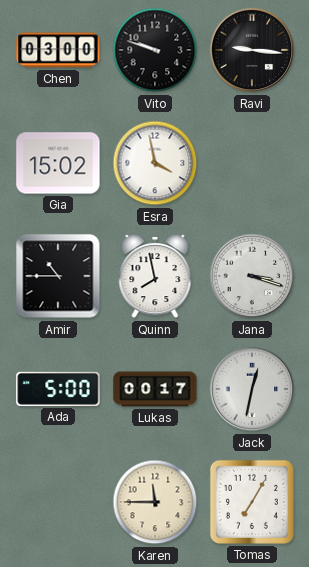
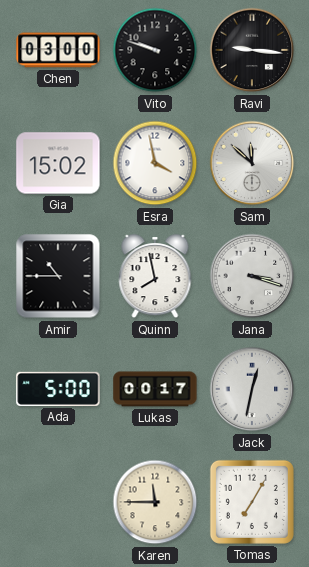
Sam: none -> 11:52
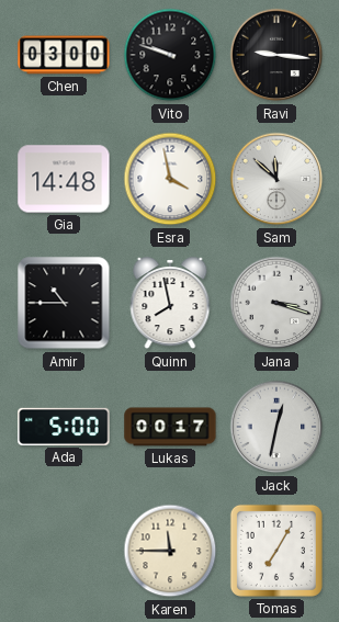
Gia: 15:02 -> 14:48
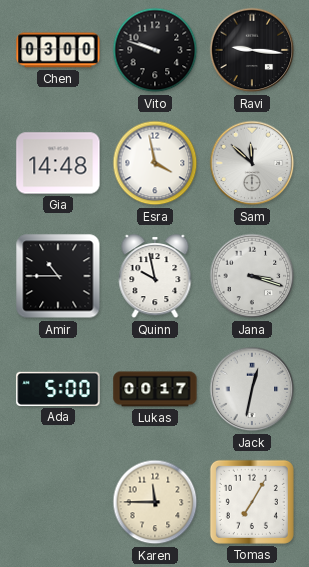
Quinn: 7:58 -> 9:58
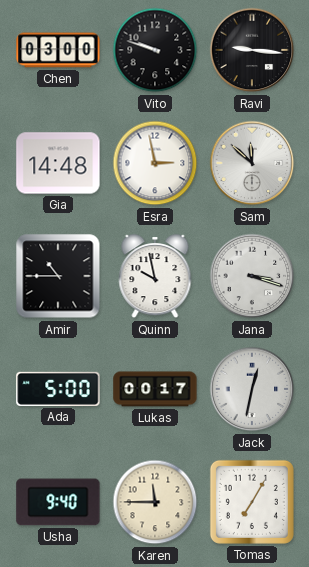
Esra: 3:58 -> 2:58
Usha: none -> 9:40
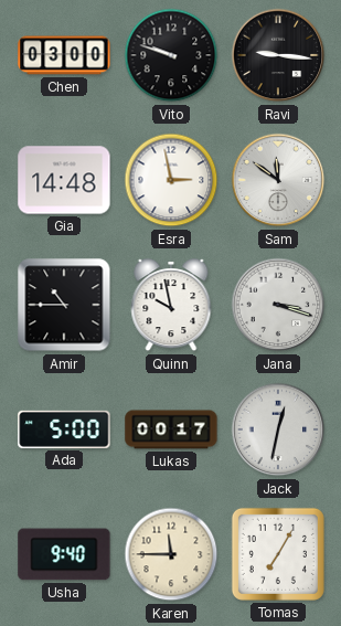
Sam: 11:52 -> 11:51
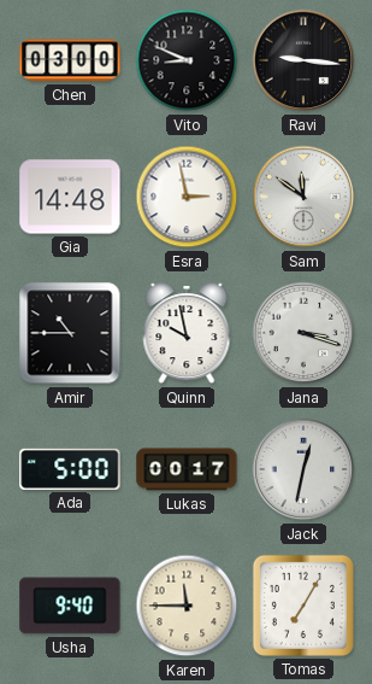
Vito: 9:48 -> 8:49
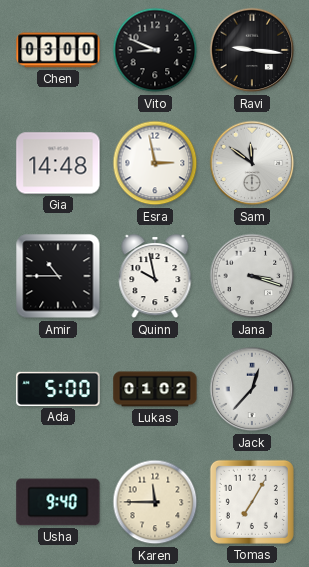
Lukas: 00:17 -> 01:02
Jack: 12:32 -> 12:37
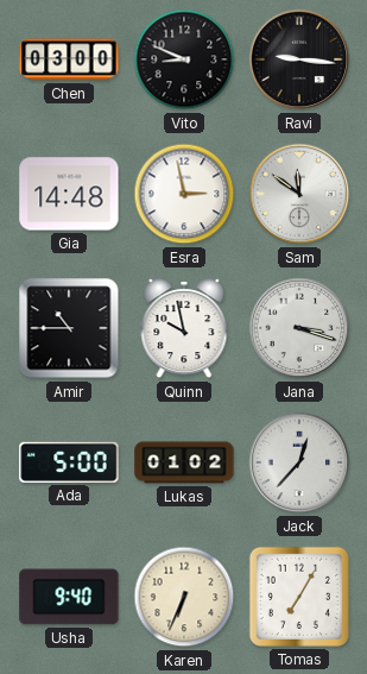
Karen: 11:45 -> 6:34
